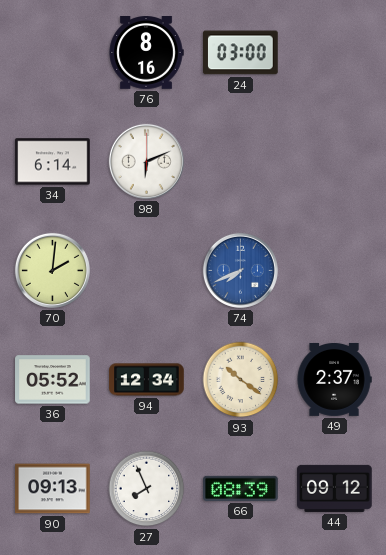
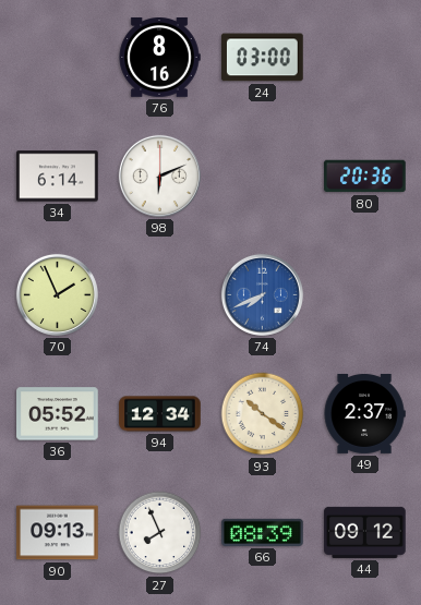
80: none -> 20:36
70: 2:01 -> 1:56
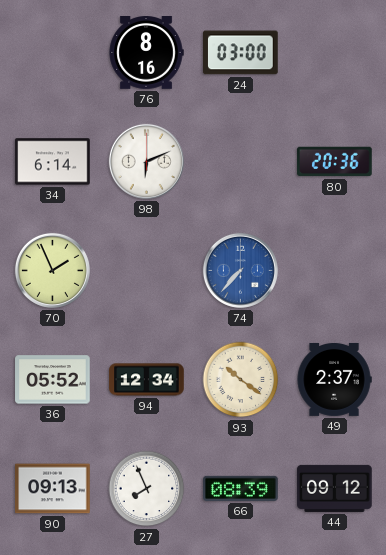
74: 7:41 -> 7:37
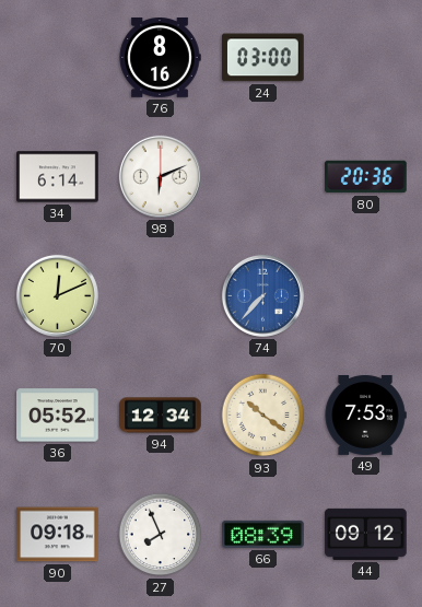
70: 1:56 -> 12:11
49: 2:37 -> 7:53
90: 09:13 -> 09:18
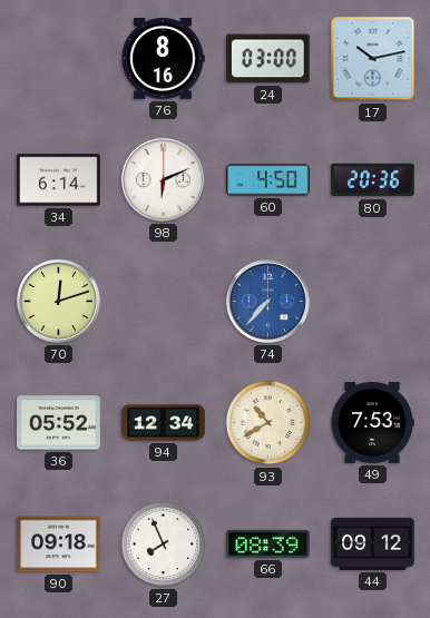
17: none -> 10:13
60: none -> 4:50
70: 12:11 -> 12:12
93: 10:21 -> 10:40
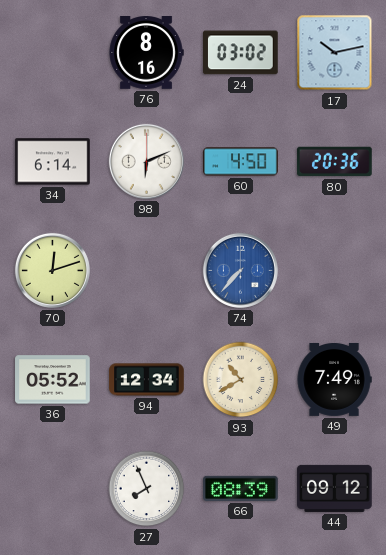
24: 03:00 -> 03:02
49: 7:53 -> 7:49
90: 09:18 -> none
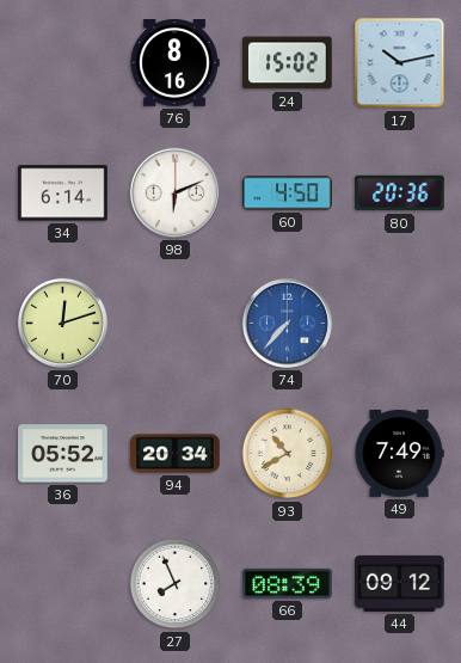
24: 03:02 -> 15:02
94: 12:34 -> 20:34
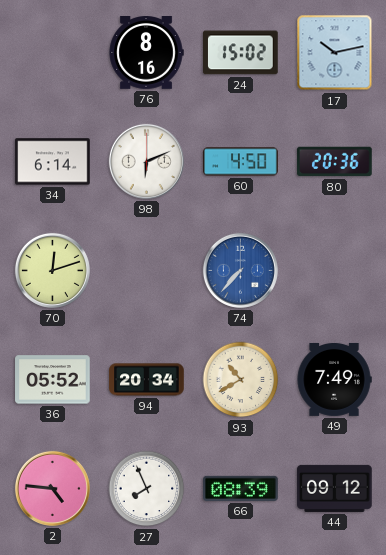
2: none -> 4:46
